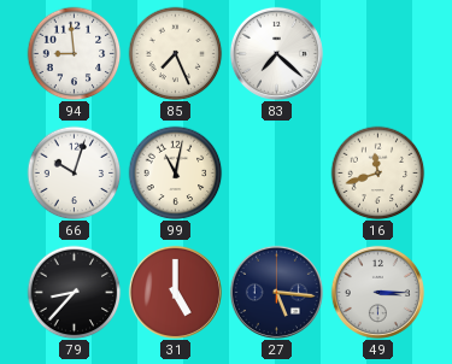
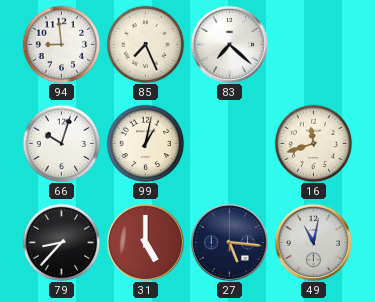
99: 11:02 -> 1:02
49: 3:15 -> 11:02
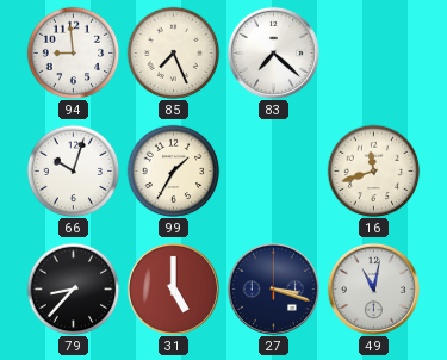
99: 1:02 -> 1:35
27: 5:16 -> 3:18
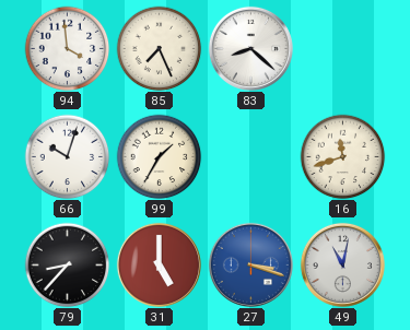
94: 8:59 -> 3:59
83: 7:22 -> 8:22
27 dial: navy -> blue
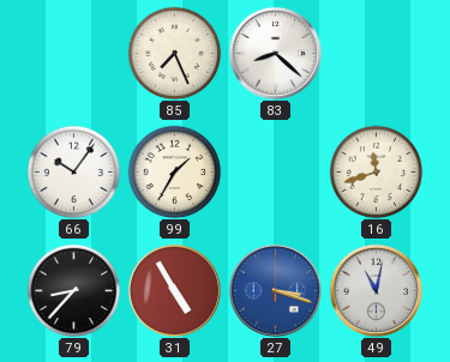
94: 3:59 -> none
66: 10:03 -> 10:06
31: 5:00 -> 4:55
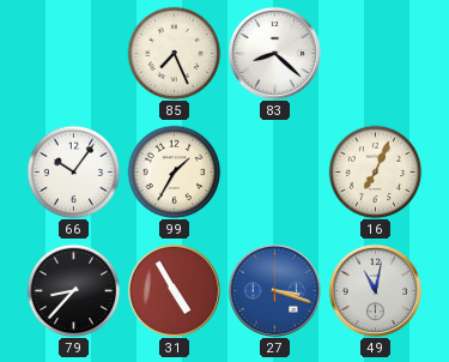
16: 11:42 -> 7:04
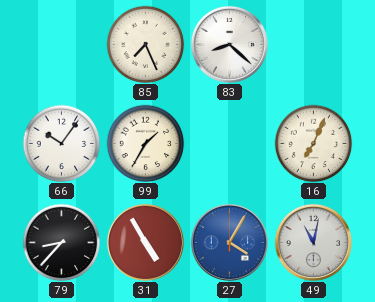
27: 3:18 -> 4:05
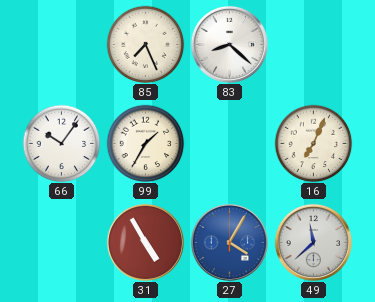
79: 8:37 -> none
49: 11:02 -> 11:38
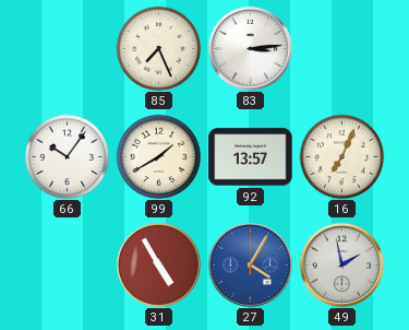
83: 8:22 -> 3:14
99: 1:35 -> 1:40
92: none -> 13:57
49: 11:38 -> 1:58
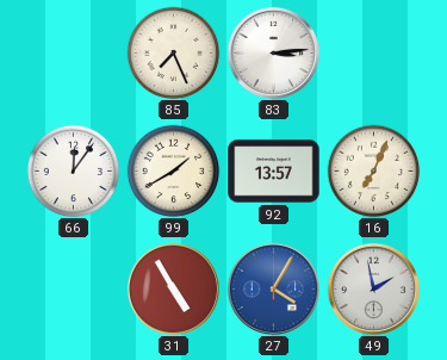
66: 10:06 -> 12:06
